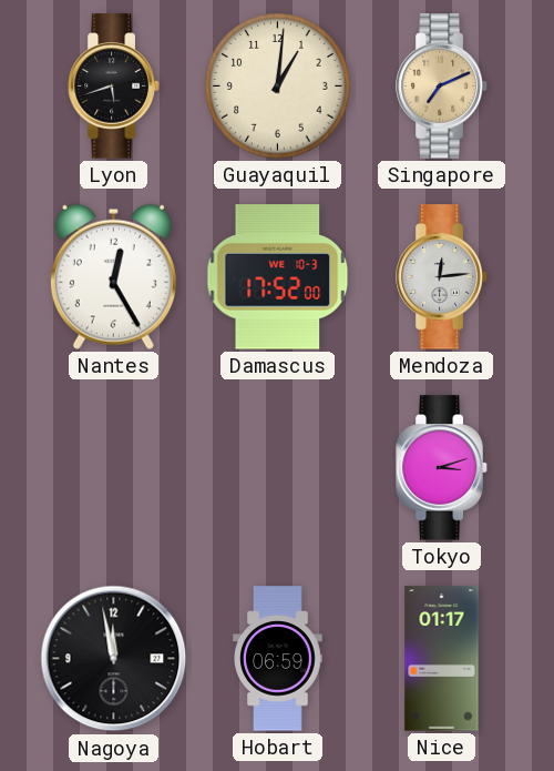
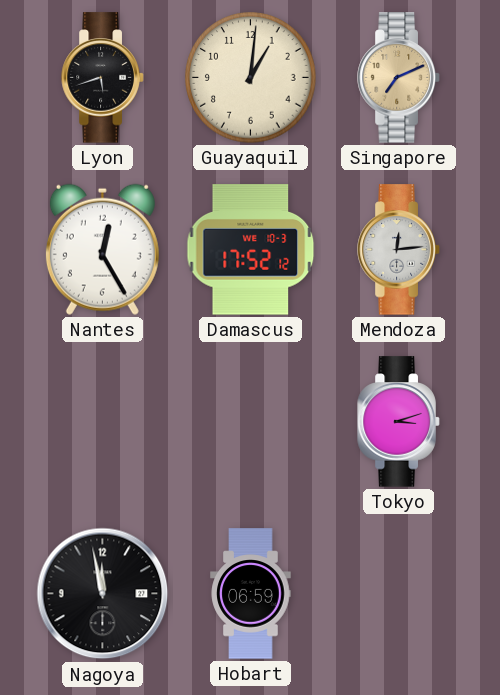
Damascus: 17:52:00 -> 17:52:12
Nice: 01:17 -> none
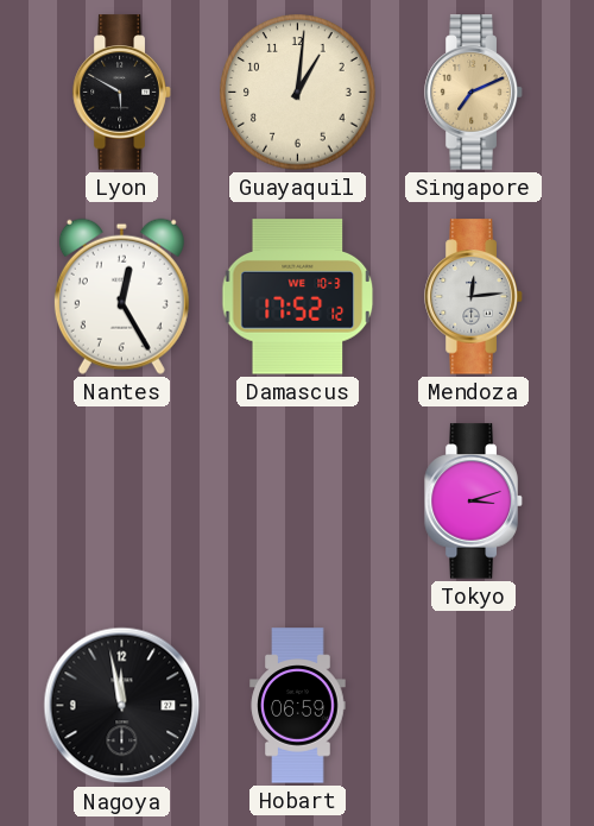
Lyon: 5:42 -> 5:50
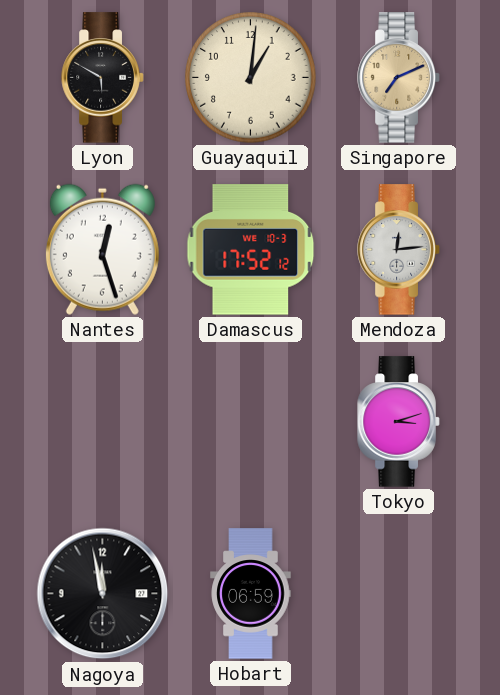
Nantes: 12:25 -> 12:27
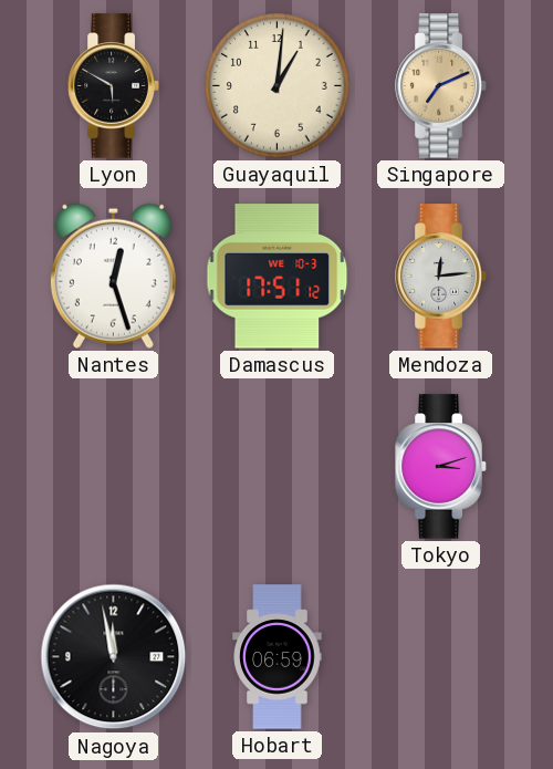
Damascus: 17:52 -> 17:51
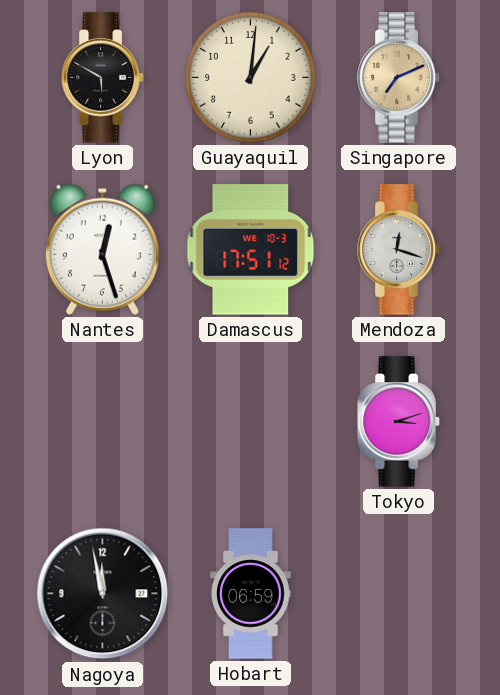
Mendoza: 12:14 -> 12:18
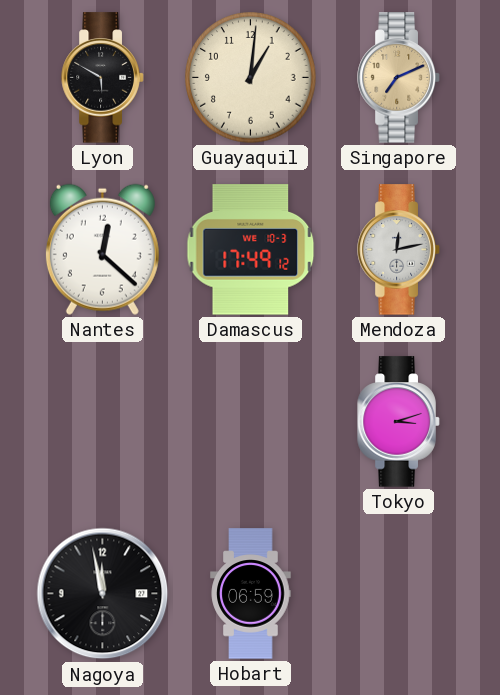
Nantes: 12:27 -> 12:22
Damascus: 17:51 -> 17:49
Mendoza: 12:18 -> 12:13
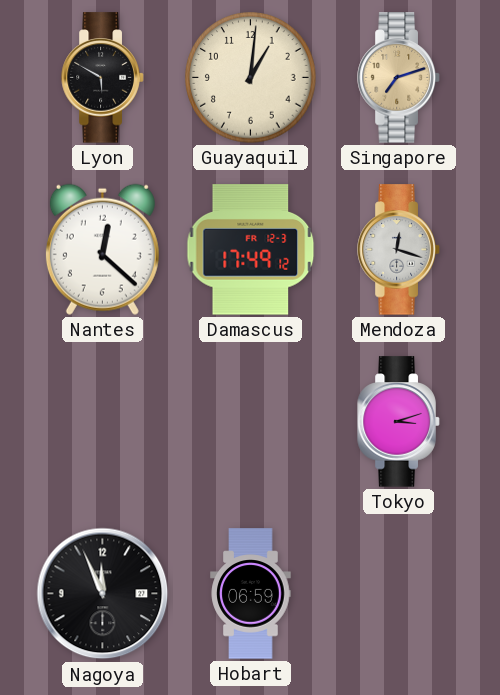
Singapore: 7:11 -> 7:12
Damascus date: WE 10-3 -> FR 12-3
Mendoza: 12:13 -> 12:18
Nagoya: 11:58 -> 11:56
